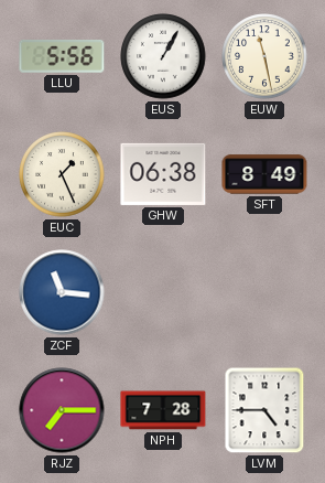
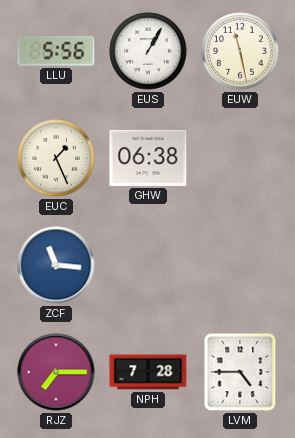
SFT: 8:49 -> none
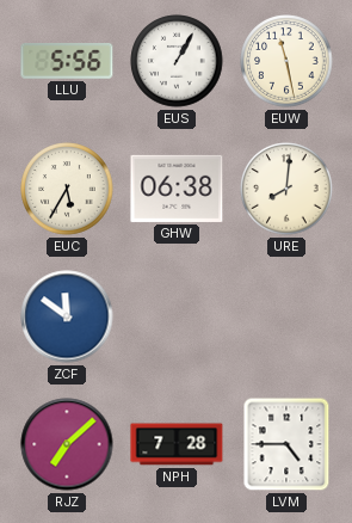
EUC: 1:26 -> 5:35
URE: none -> 8:01
ZCF: 11:16 -> 11:51
RJZ: 7:15 -> 7:08
